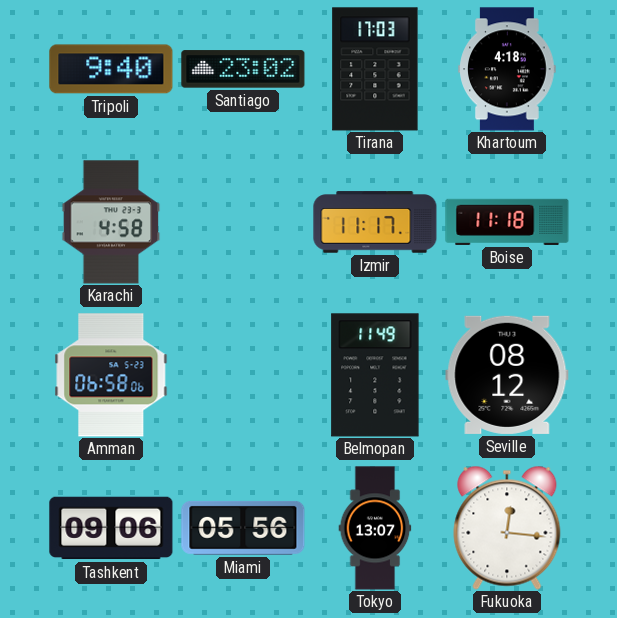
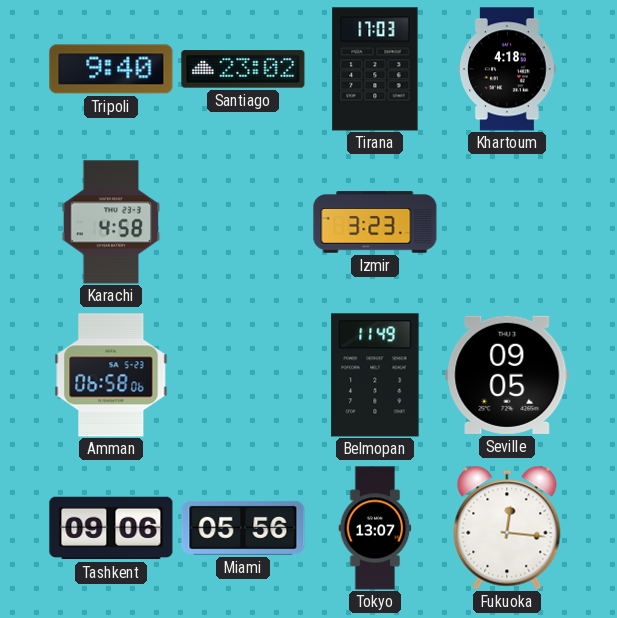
Izmir: 11:17 -> 3:23
Boise: 11:18 -> none
Seville: 08:12 -> 09:05
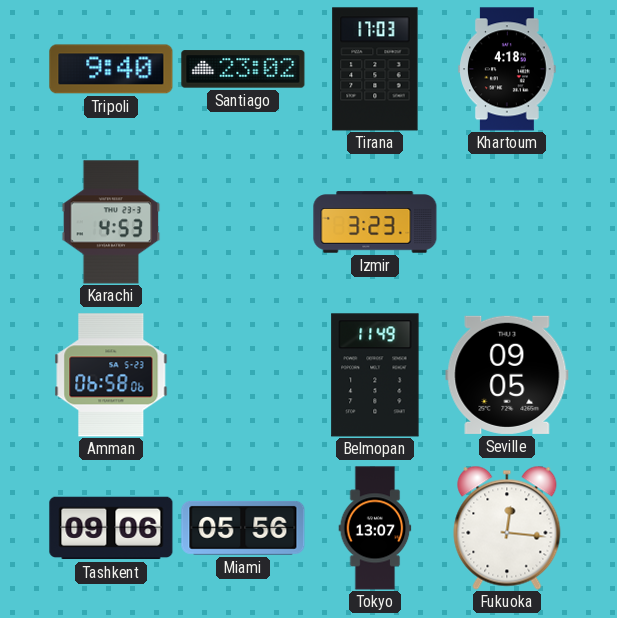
Karachi: 4:58 -> 4:53
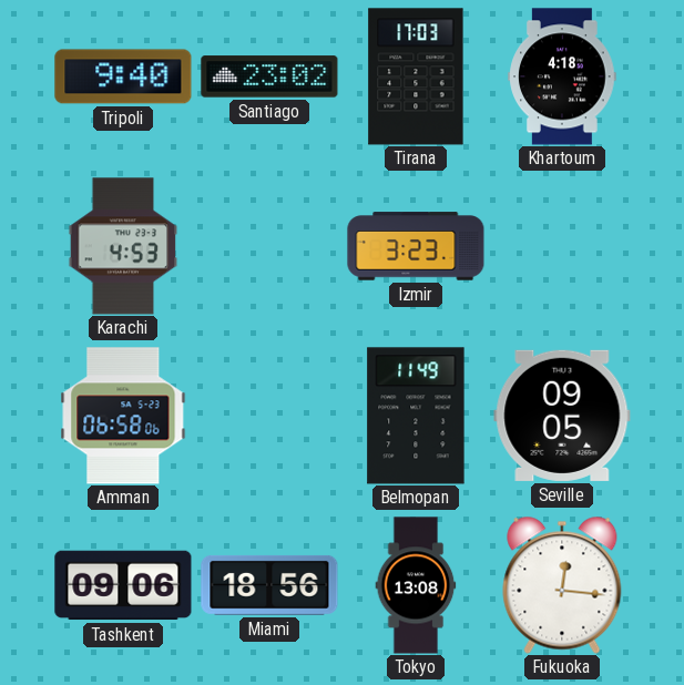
Miami: 05:56 -> 18:56
Tokyo: 13:07 -> 13:08
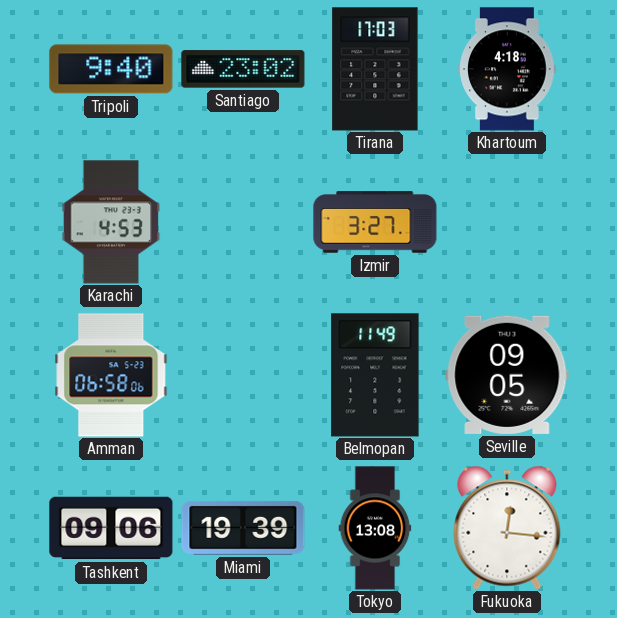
Izmir: 3:23 -> 3:27
Miami: 18:56 -> 19:39
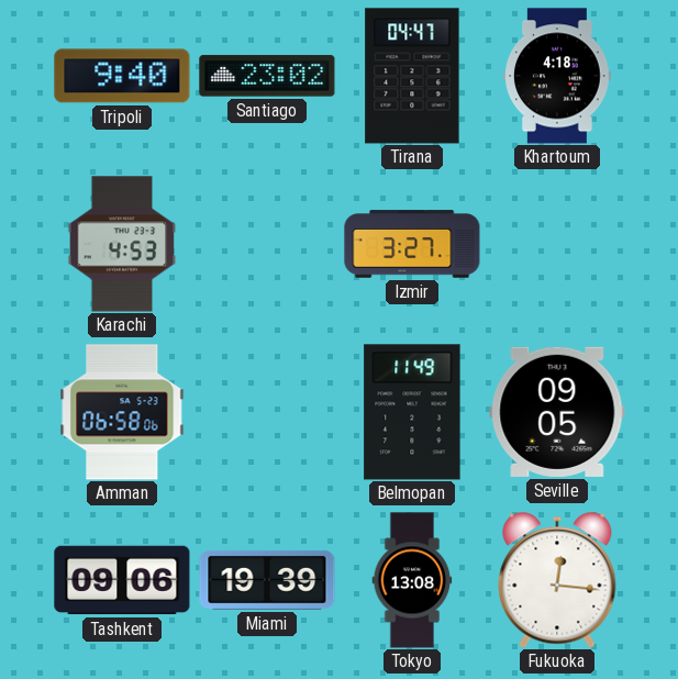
Tirana: 17:03 -> 04:47
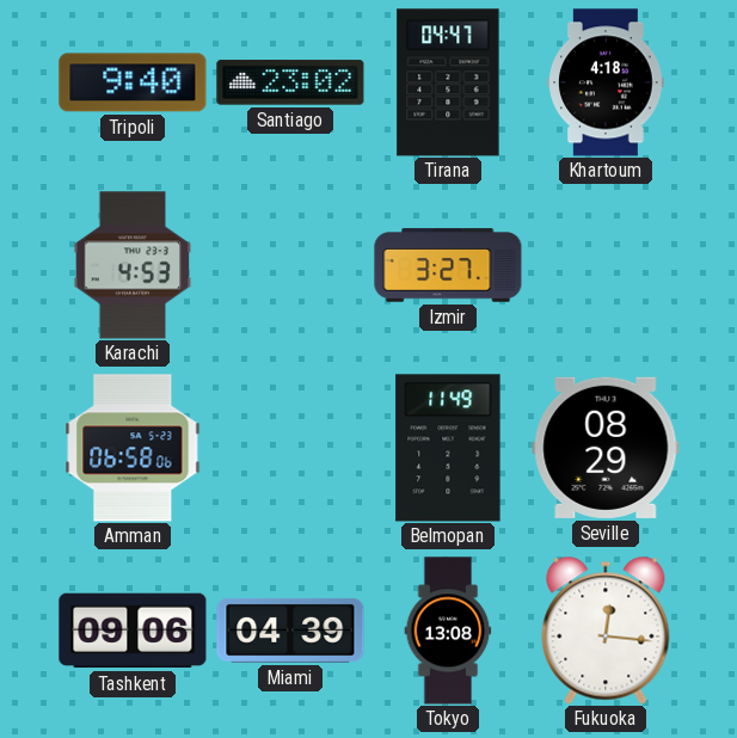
Seville: 09:05 -> 08:29
Miami: 19:39 -> 04:39
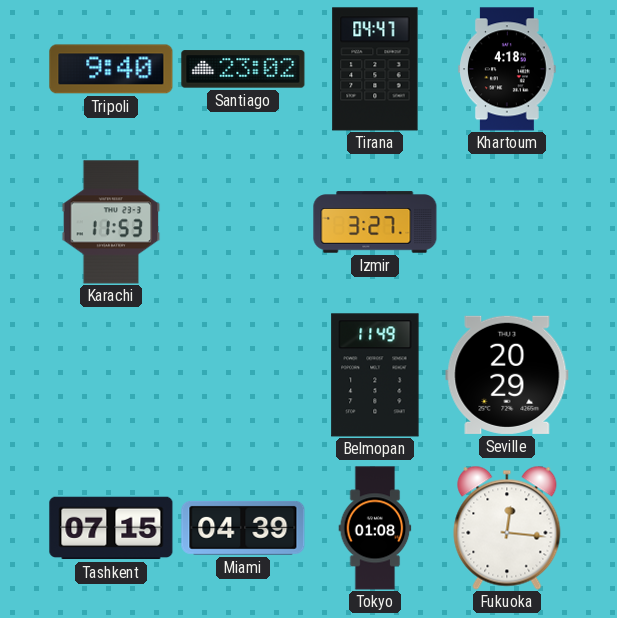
Karachi: 4:53 -> 11:53
Amman: 06:58 -> none
Seville: 08:29 -> 20:29
Tashkent: 09:06 -> 07:15
Tokyo: 13:08 -> 01:08
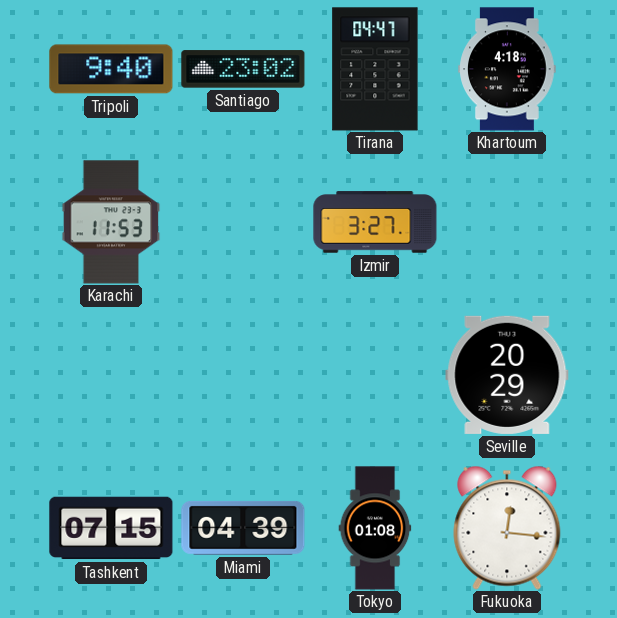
Belmopan: 11:49 -> none
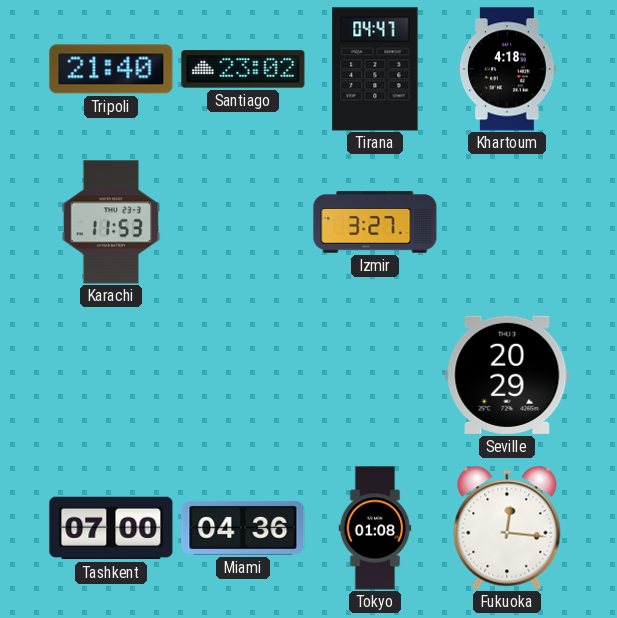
Tripoli: 9:40 -> 21:40
Tashkent: 07:15 -> 07:00
Miami: 04:39 -> 04:36
